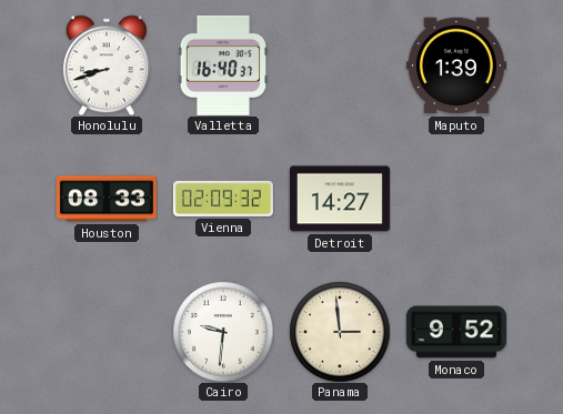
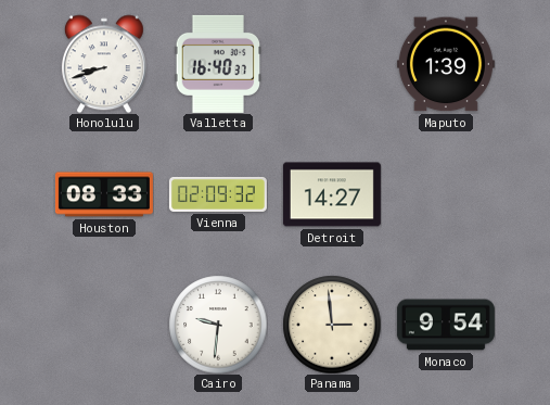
Monaco: 9:52 -> 9:54
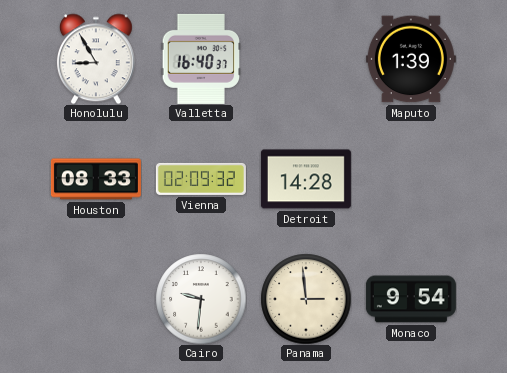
Honolulu: 8:42 -> 8:55
Detroit: 14:27 -> 14:28
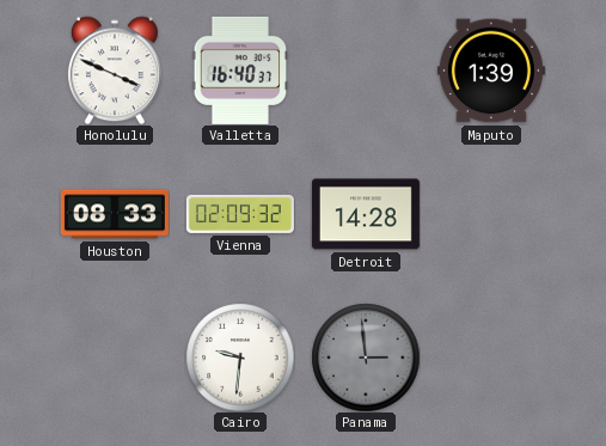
Honolulu: 8:55 -> 3:49
Panama dial: cream -> grey
Monaco: 9:54 -> none
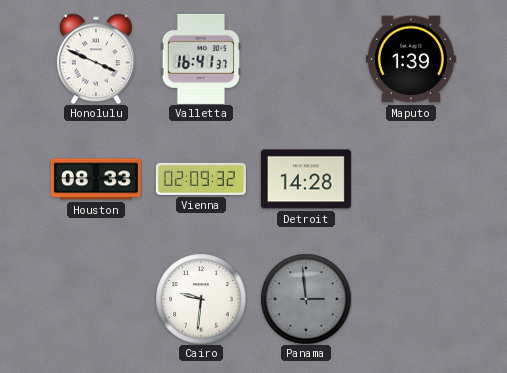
Valletta: 16:40 -> 16:41
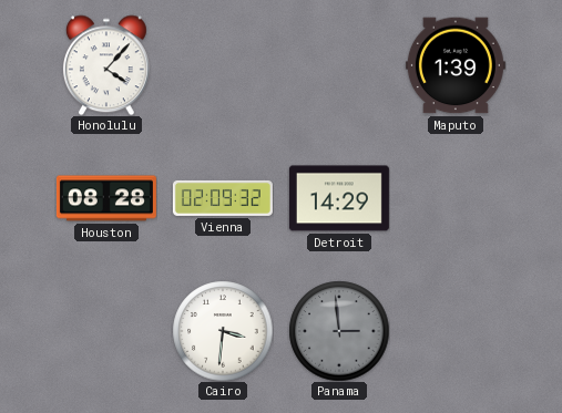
Honolulu: 3:49 -> 4:07
Valletta: 16:41 -> none
Houston: 08:33 -> 08:28
Detroit: 14:28 -> 14:29
Cairo: 9:31 -> 3:31
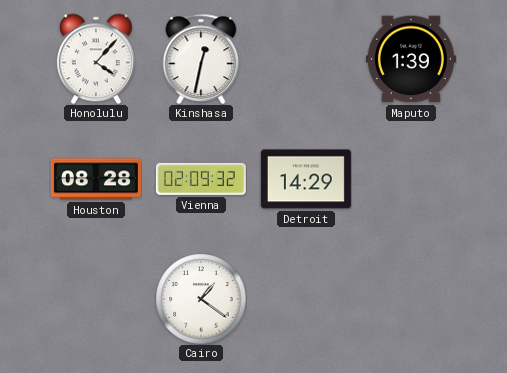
Kinshasa: none -> 12:32
Cairo: 3:31 -> 1:21
Panama: 2:59 -> none
